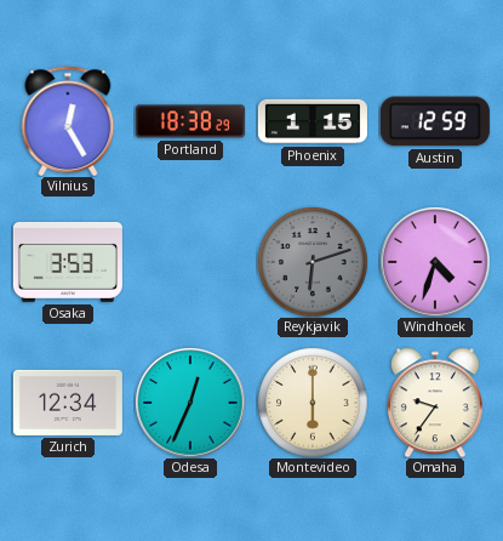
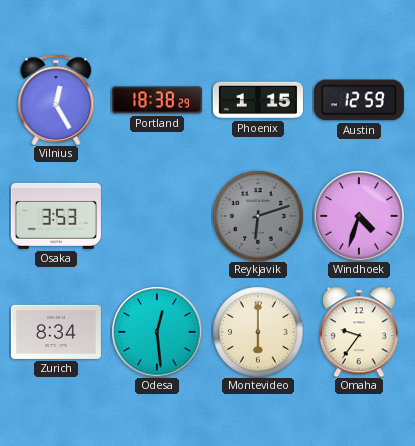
Zurich: 12:34 -> 8:34
Odesa: 12:34 -> 12:29
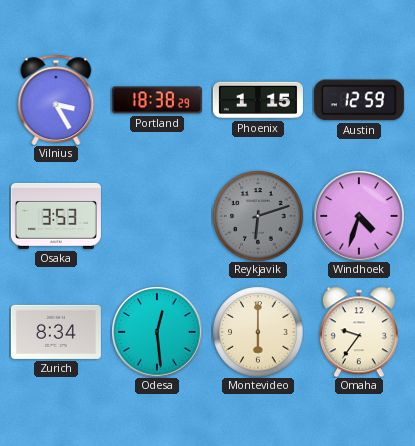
Vilnius: 12:25 -> 3:25
